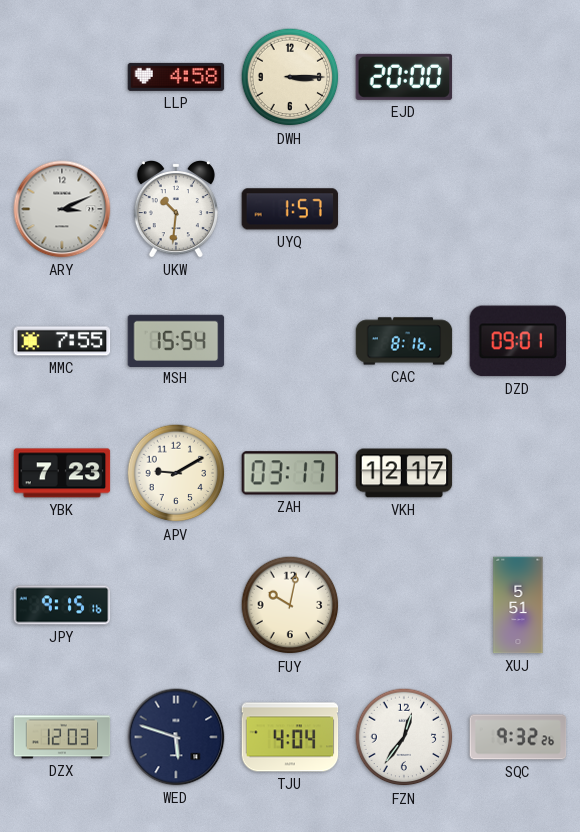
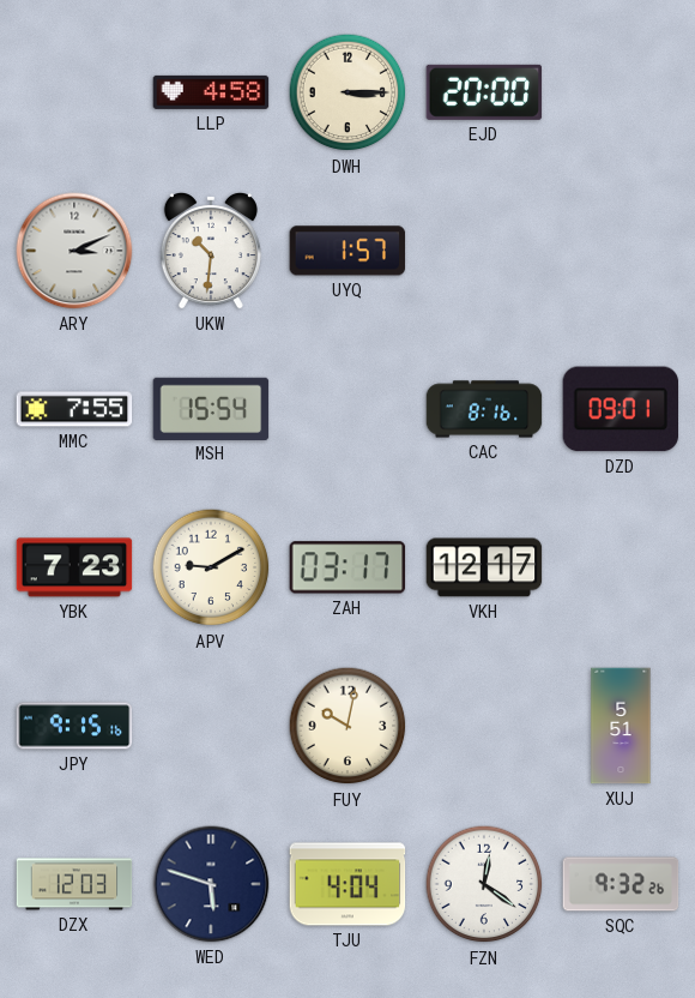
FZN: 12:36 -> 12:21
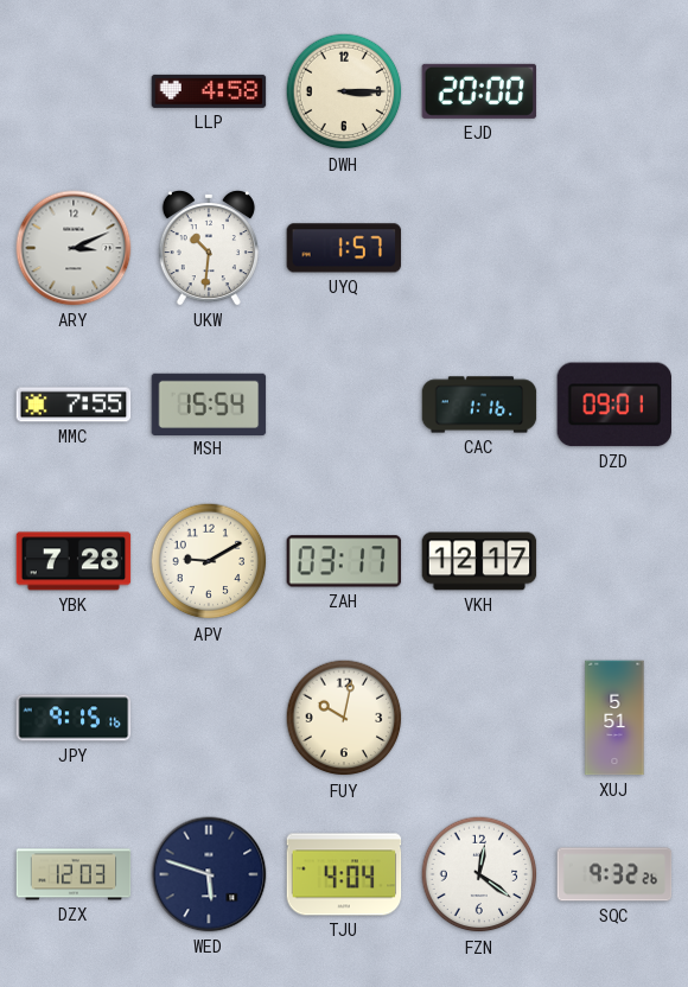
CAC: 8:16 -> 1:16
YBK: 7:23 -> 7:28
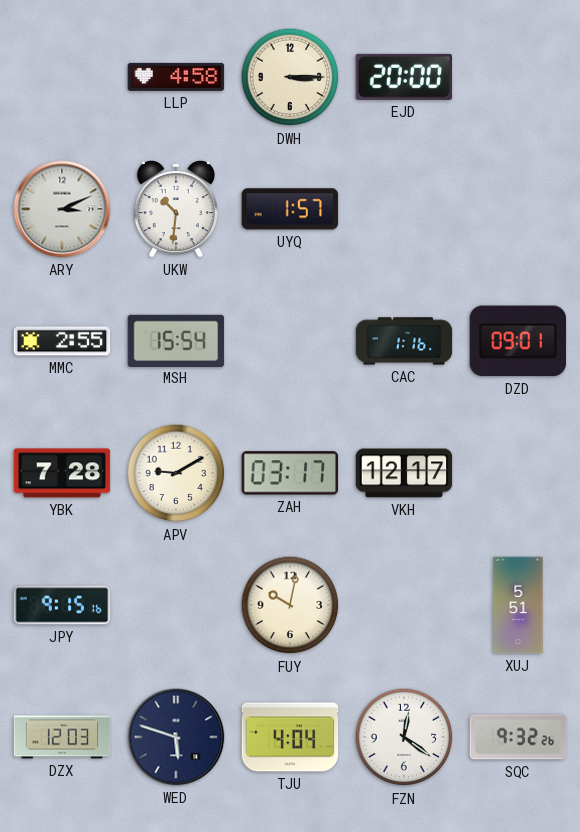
MMC: 7:55 -> 2:55
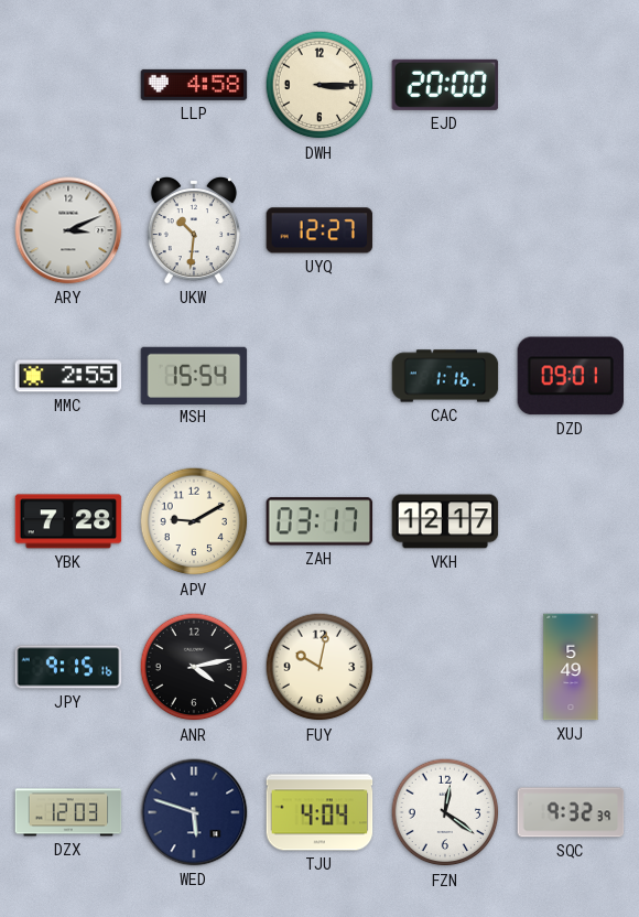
UYQ: 1:57 -> 12:27
ANR: none -> 4:13
XUJ: 5:51 -> 5:49
SQC: 9:32:26 -> 9:32:39
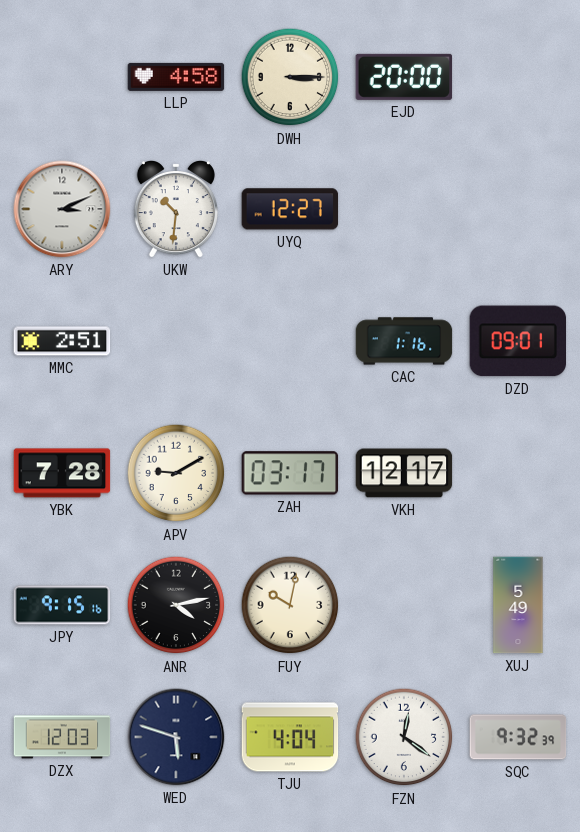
MMC: 2:55 -> 2:51
MSH: 15:54 -> none
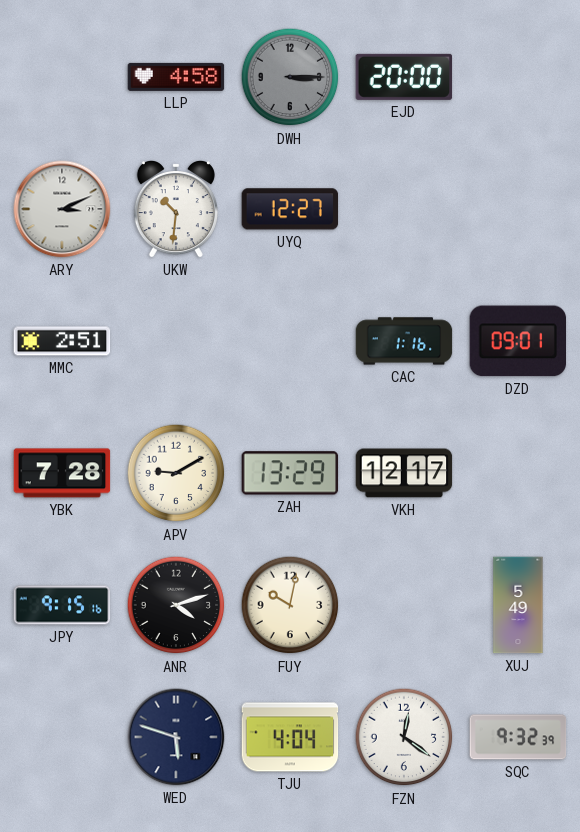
DWH dial: cream -> grey
ZAH: 03:17 -> 13:29
ANR: 4:13 -> 4:12
DZX: 12:03 -> none
